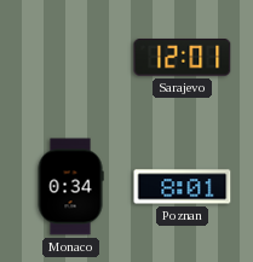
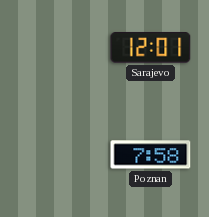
Monaco: 0:34 -> none
Poznan: 8:01 -> 7:58
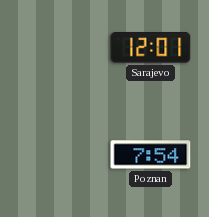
Poznan: 7:58 -> 7:54
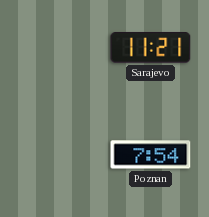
Sarajevo: 12:01 -> 11:21
